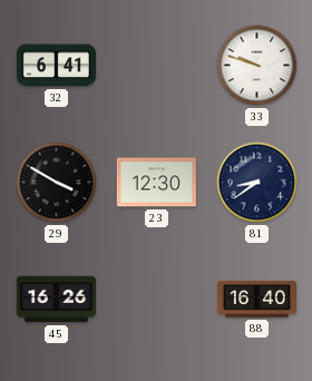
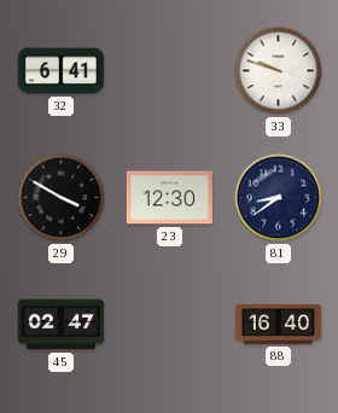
45: 16:26 -> 02:47
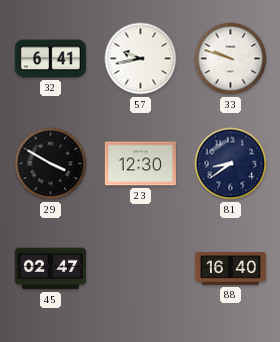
57: none -> 9:43
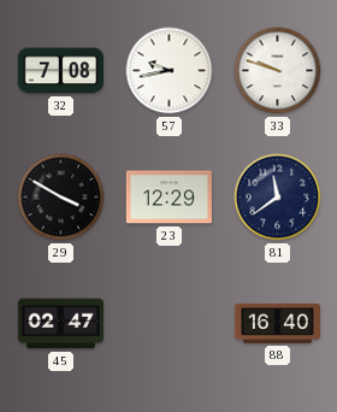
32: 6:41 -> 7:08
23: 12:30 -> 12:29
81: 8:39 -> 11:39
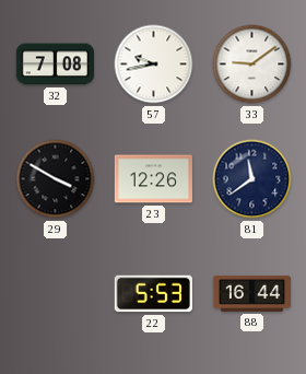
33: 9:48 -> 9:09
23: 12:29 -> 12:26
45: 02:47 -> none
22: none -> 5:53
88: 16:40 -> 16:44
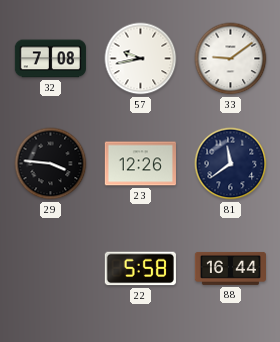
29: 3:50 -> 3:46
22: 5:53 -> 5:58
